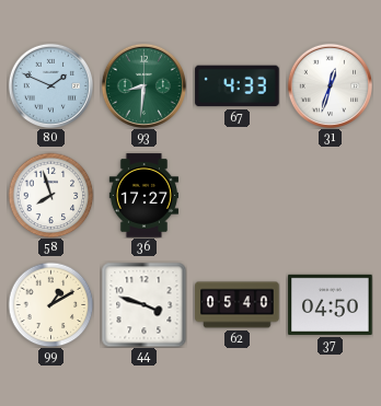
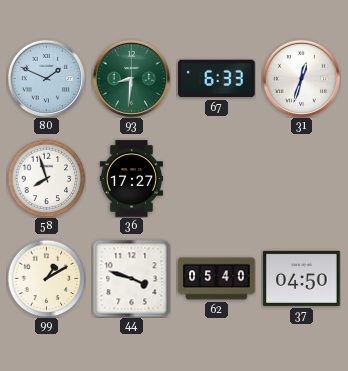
67: 4:33 -> 6:33
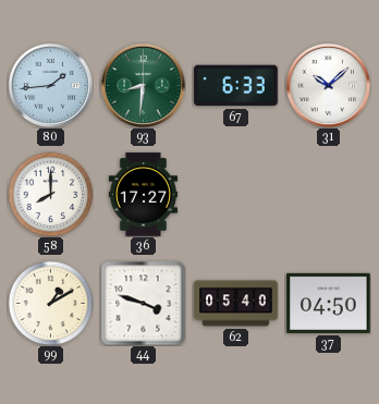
80: 1:49 -> 1:44
31: 12:33 -> 10:08
58: 7:57 -> 8:00
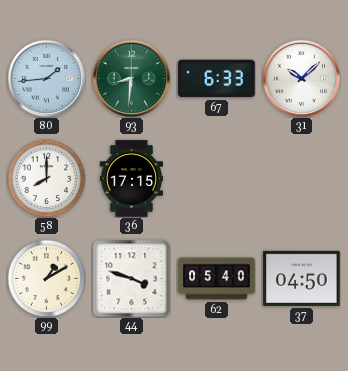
36: 17:27 -> 17:15
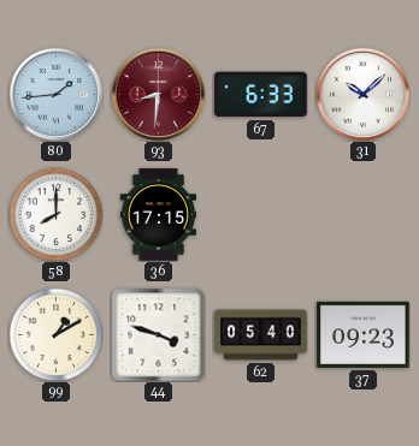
93 dial: green -> burgundy
37: 04:50 -> 09:23
